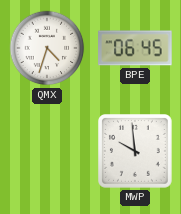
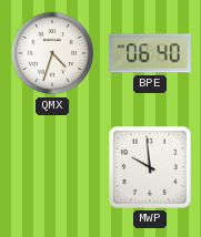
BPE: 06:45 -> 06:40
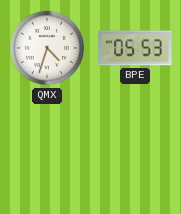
BPE: 06:40 -> 05:53
MWP: 9:59 -> none
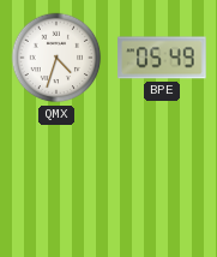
BPE: 05:53 -> 05:49
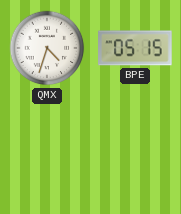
BPE: 05:49 -> 05:15
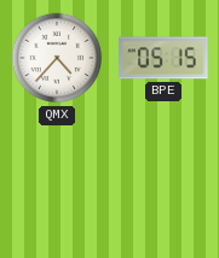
QMX: 4:33 -> 4:37
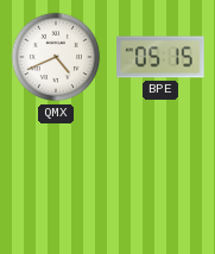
QMX: 4:37 -> 4:41
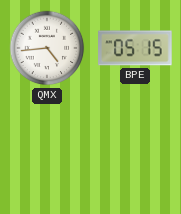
QMX: 4:41 -> 4:44
